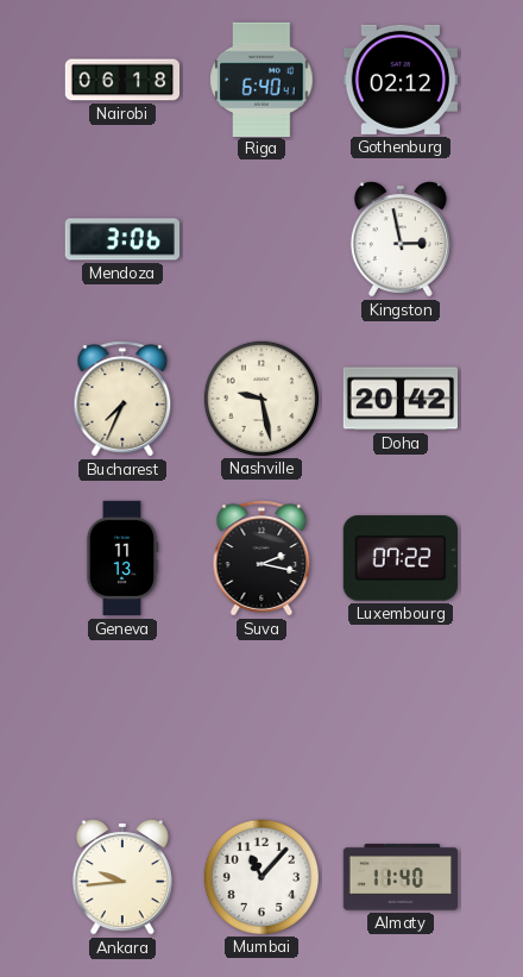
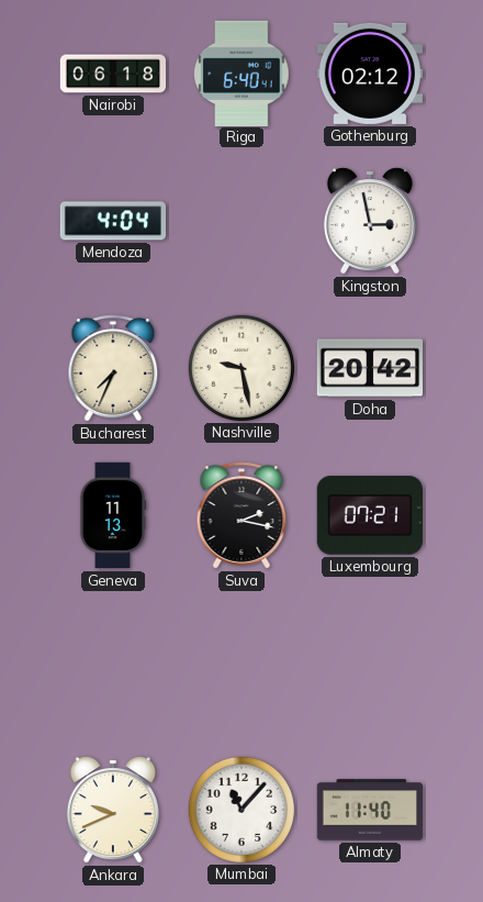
Mendoza: 3:06 -> 4:04
Luxembourg: 07:22 -> 07:21
Ankara: 9:44 -> 9:41
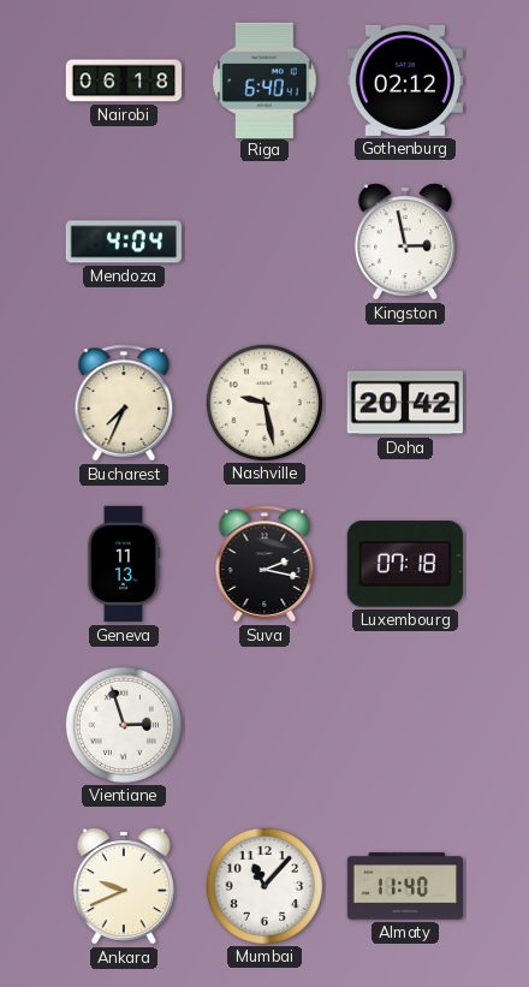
Luxembourg: 07:21 -> 07:18
Vientiane: none -> 2:57
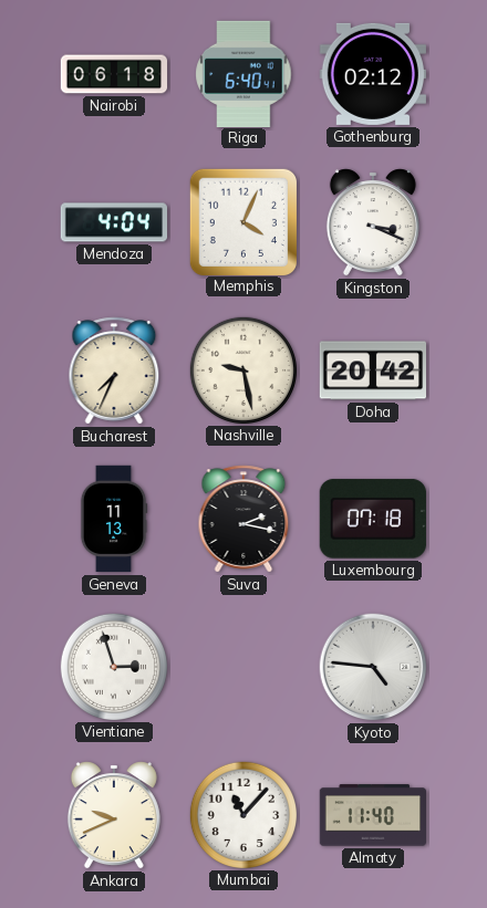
Memphis: none -> 4:04
Kingston: 2:58 -> 3:19
Kyoto: none -> 4:46
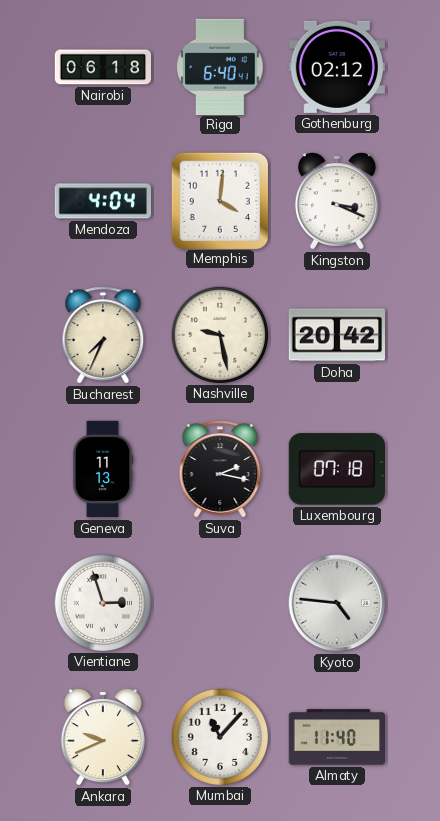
Memphis: 4:04 -> 4:01
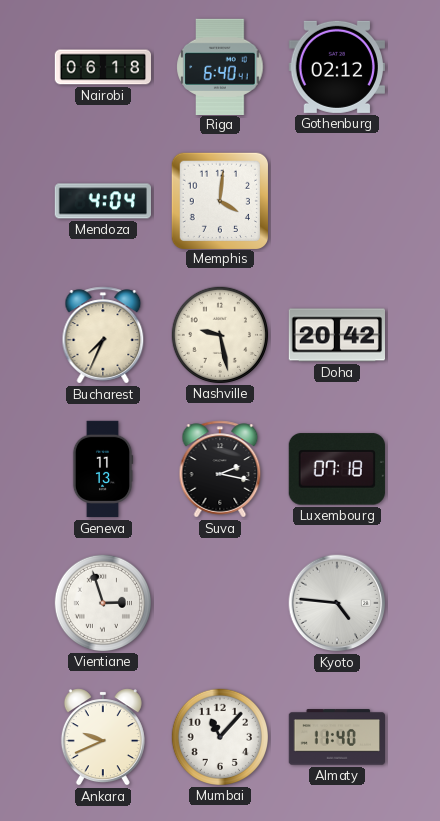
Kingston: 3:19 -> none
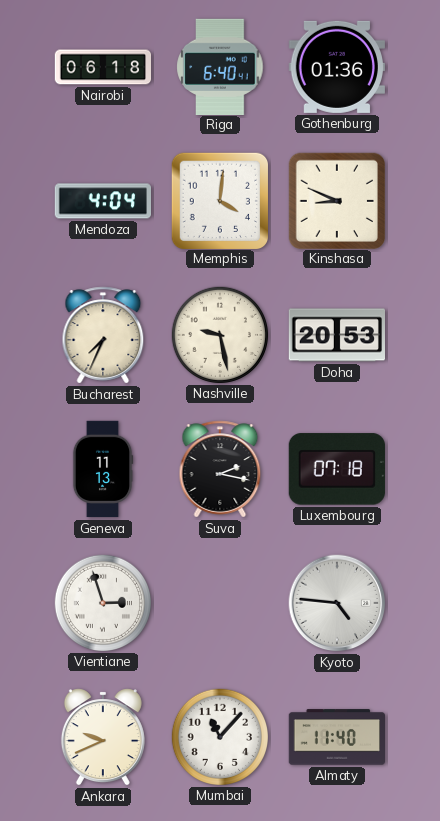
Gothenburg: 02:12 -> 01:36
Kinshasa: none -> 8:49
Doha: 20:42 -> 20:53
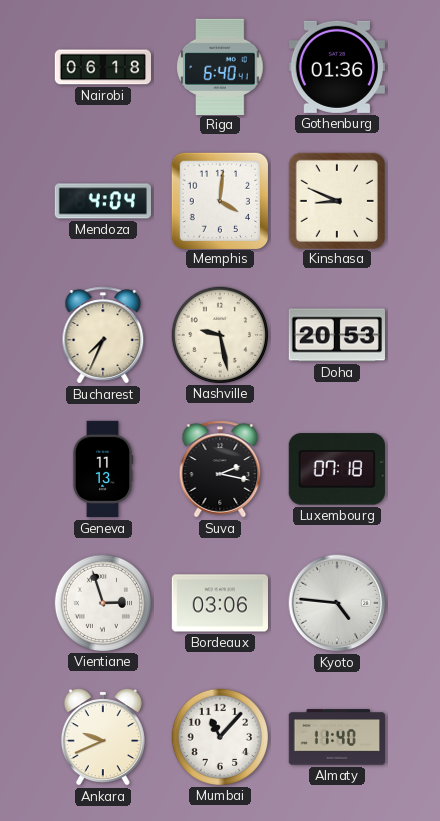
Bordeaux: none -> 03:06
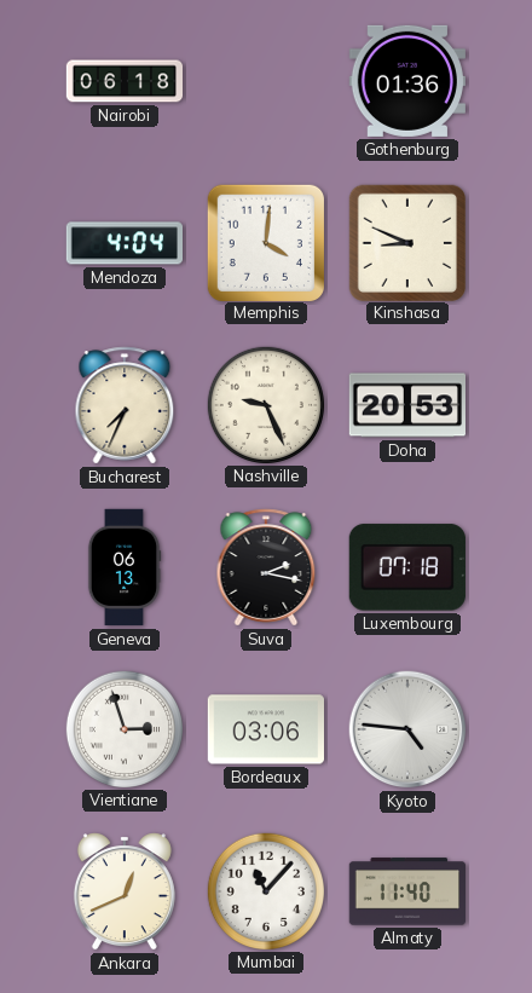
Riga: 6:40 -> none
Nashville: 9:28 -> 9:26
Geneva: 11:13 -> 06:13
Ankara: 9:41 -> 12:41
